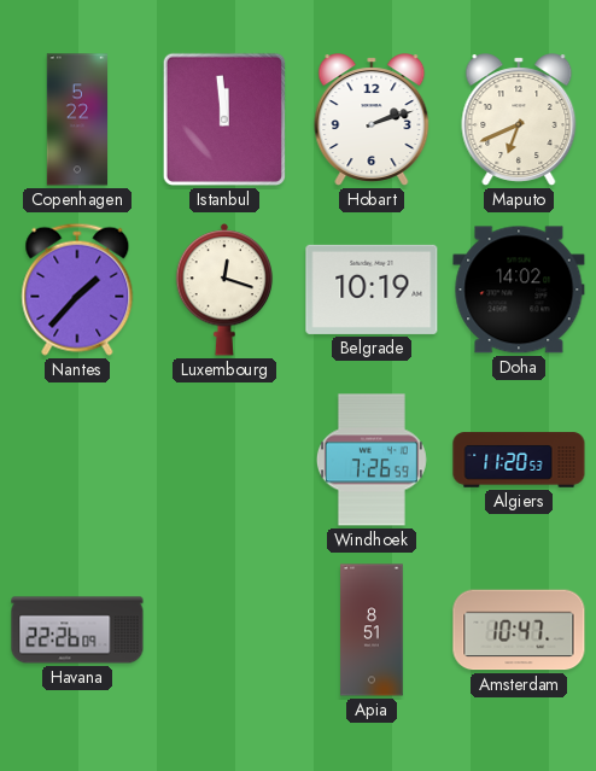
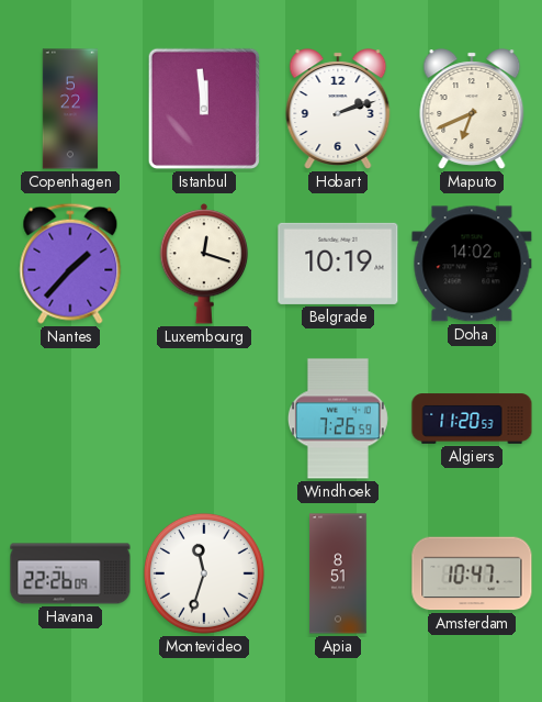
Montevideo: none -> 11:33
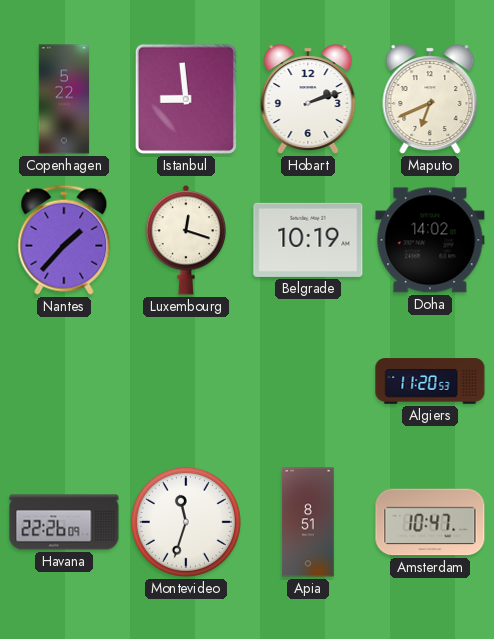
Istanbul: 11:59 -> 8:59
Windhoek: 7:26 -> none
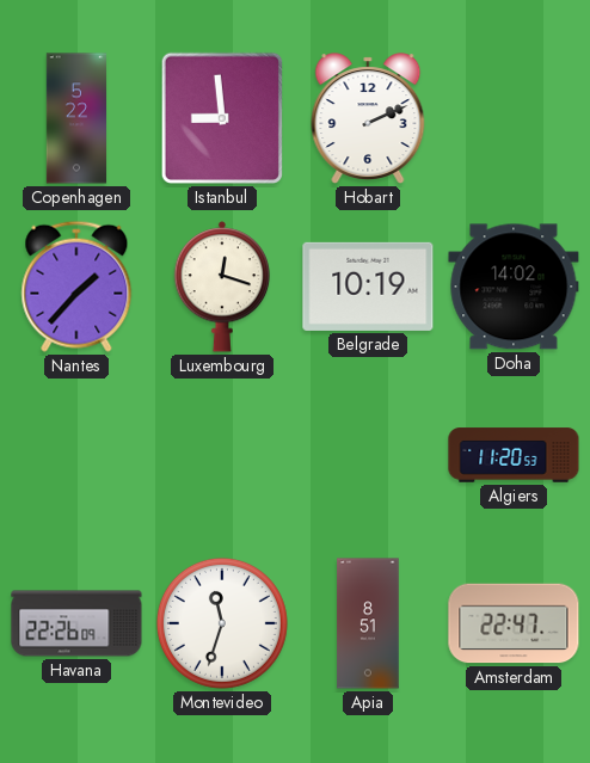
Hobart: 2:12 -> 2:11
Maputo: 6:41 -> none
Amsterdam: 10:47 -> 22:47
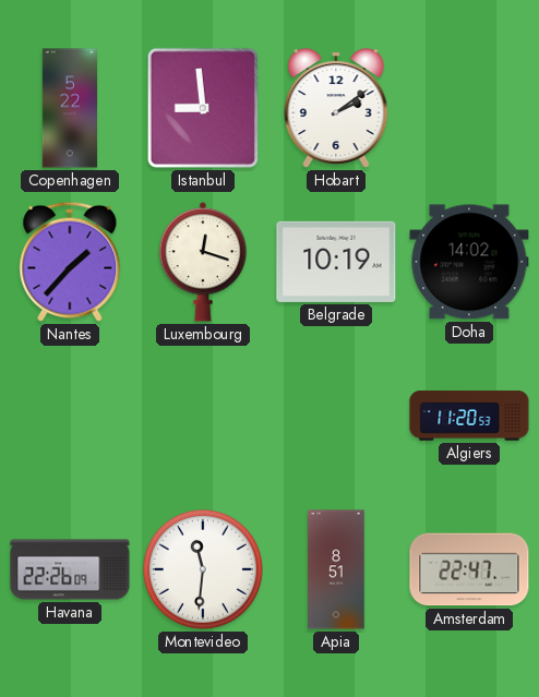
Hobart: 2:11 -> 2:09
Montevideo: 11:33 -> 11:31
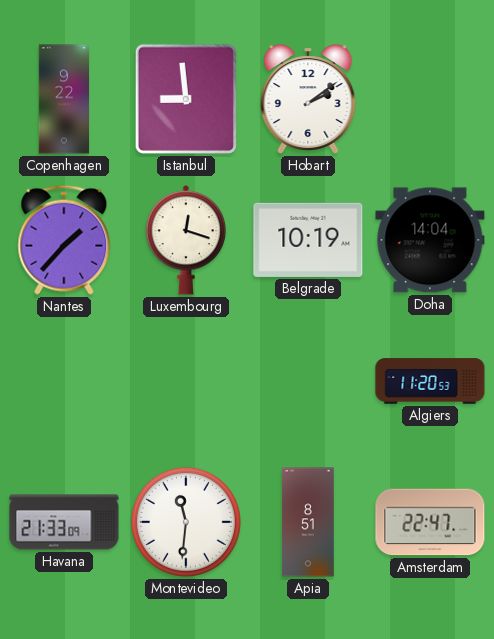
Copenhagen: 5:22 -> 9:22
Doha: 14:02 -> 14:04
Havana: 22:26 -> 21:33
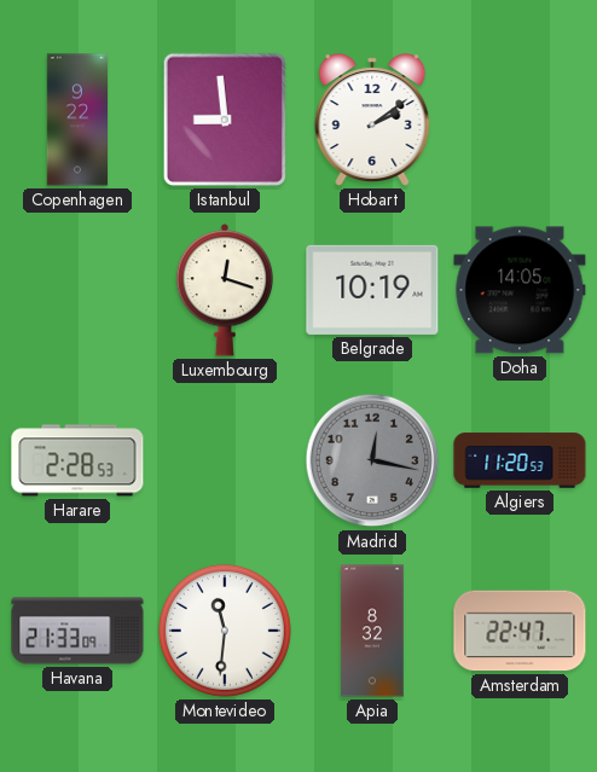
Nantes: 1:37 -> none
Doha: 14:04 -> 14:05
Harare: none -> 2:28
Madrid: none -> 12:17
Apia: 8:51 -> 8:32
